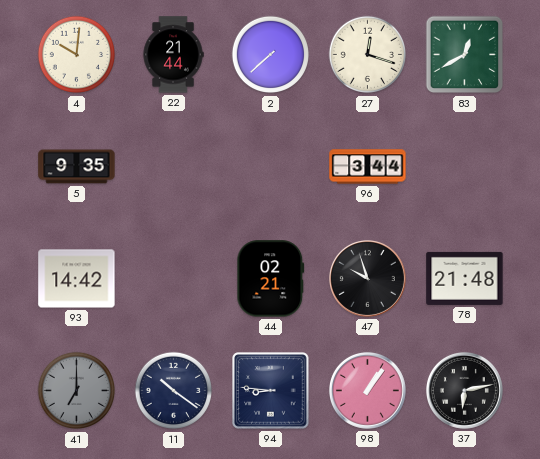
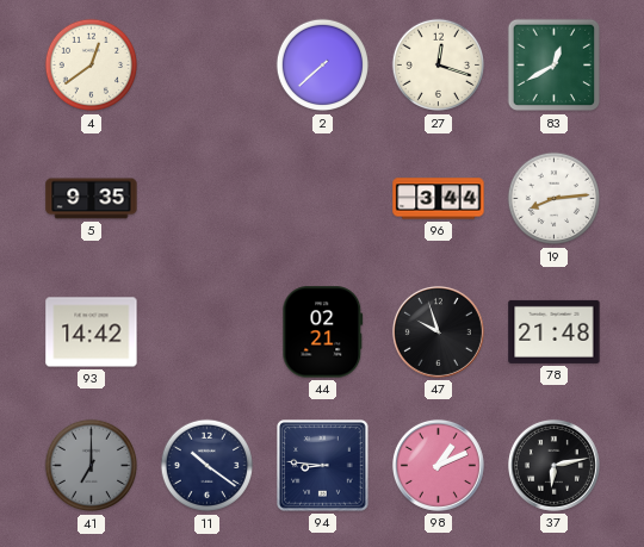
4: 10:01 -> 12:39
22: 21:44 -> none
19: none -> 8:14
98: 1:06 -> 1:11
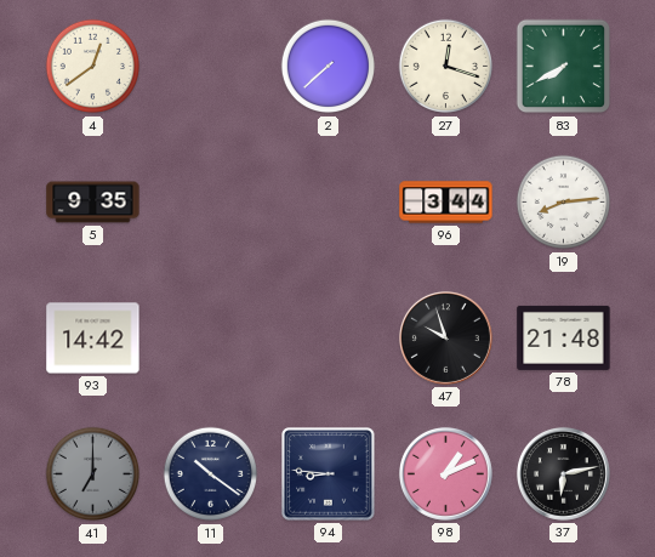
83: 12:40 -> 7:40
44: 02:21 -> none
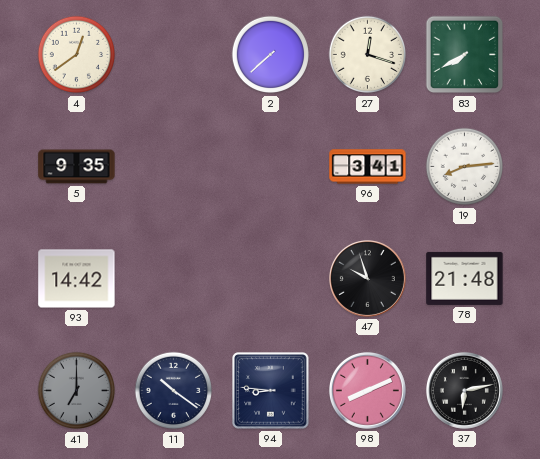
96: 3:44 -> 3:41
98: 1:11 -> 8:11
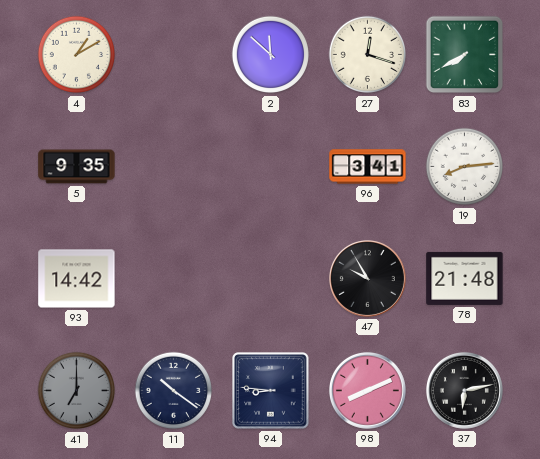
4: 12:39 -> 1:10
2: 7:38 -> 11:52
47: 9:57 -> 9:55
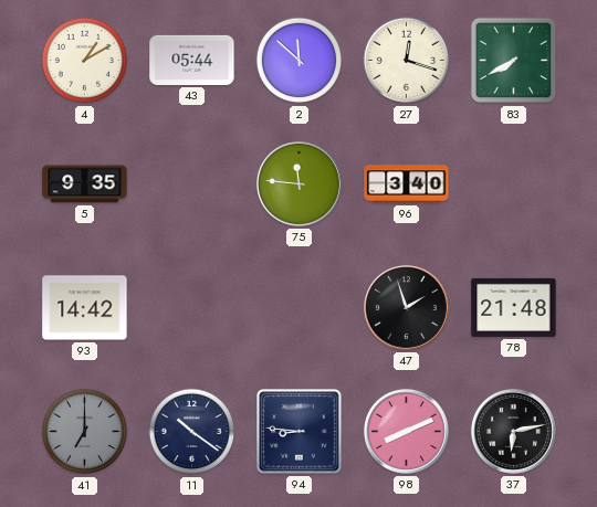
43: none -> 05:44
75: none -> 11:46
96: 3:41 -> 3:40
19: 8:14 -> none
47: 9:55 -> 1:57
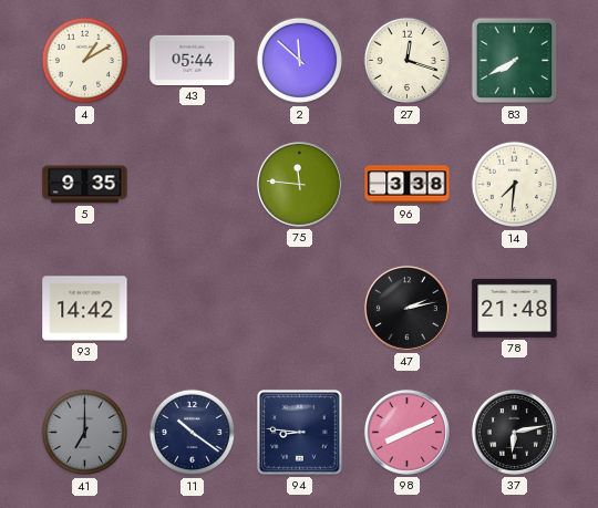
96: 3:40 -> 3:38
14: none -> 7:31
47: 1:57 -> 2:13
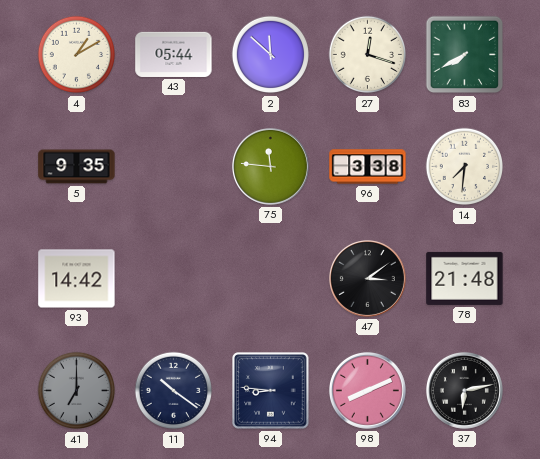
47: 2:13 -> 3:09
